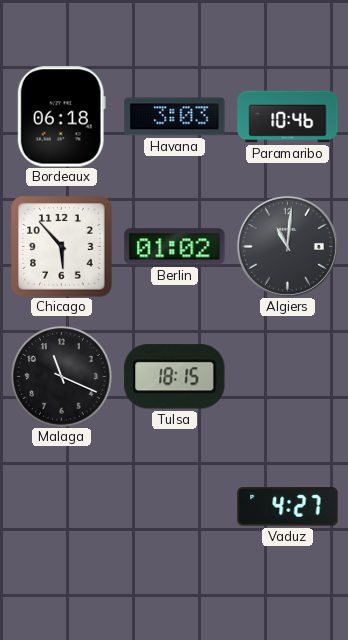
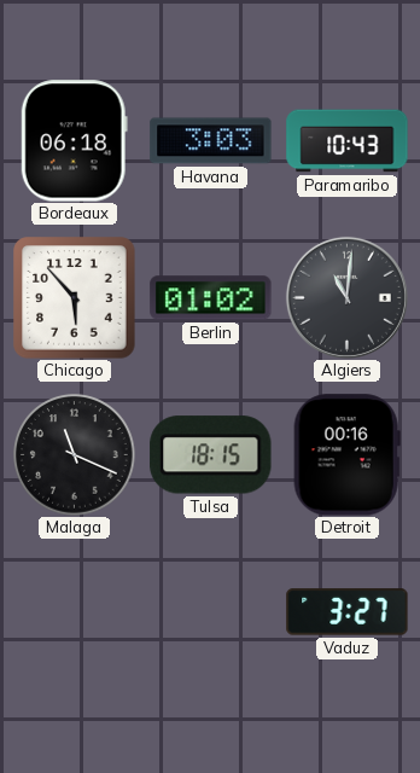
Paramaribo: 10:46 -> 10:43
Detroit: none -> 00:16
Vaduz: 4:27 -> 3:27
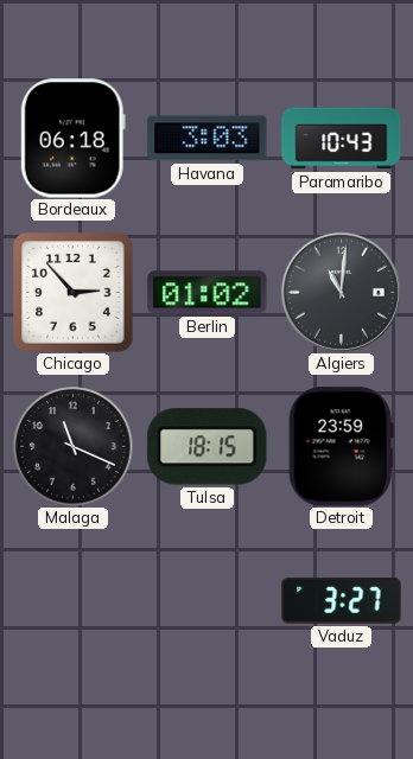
Chicago: 5:53 -> 2:53
Detroit: 00:16 -> 23:59
